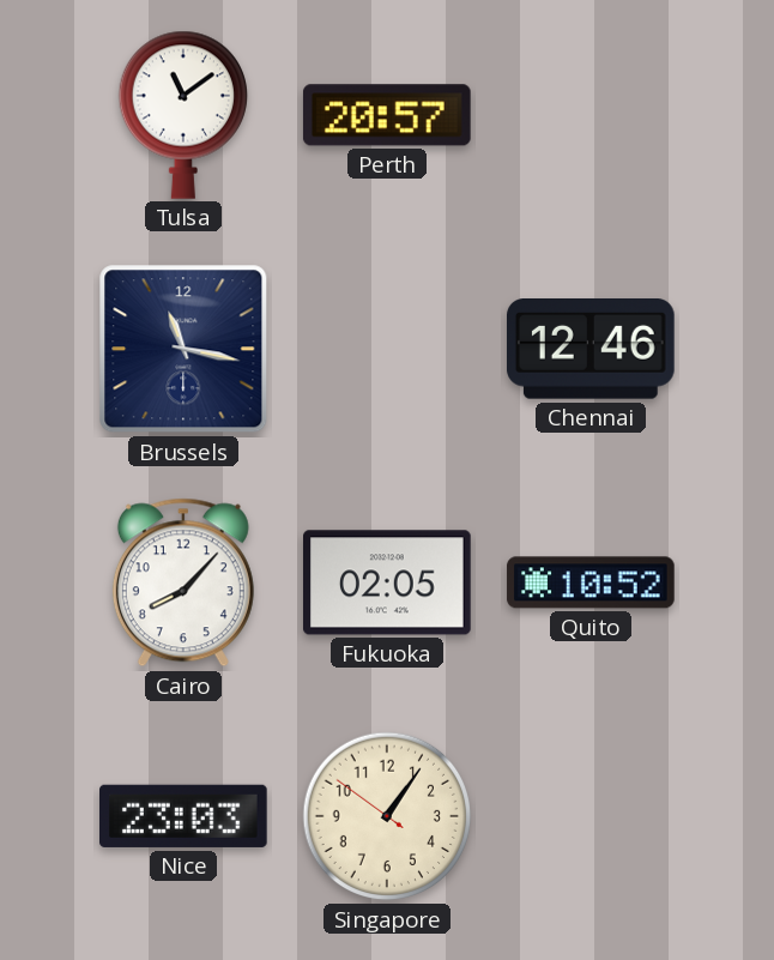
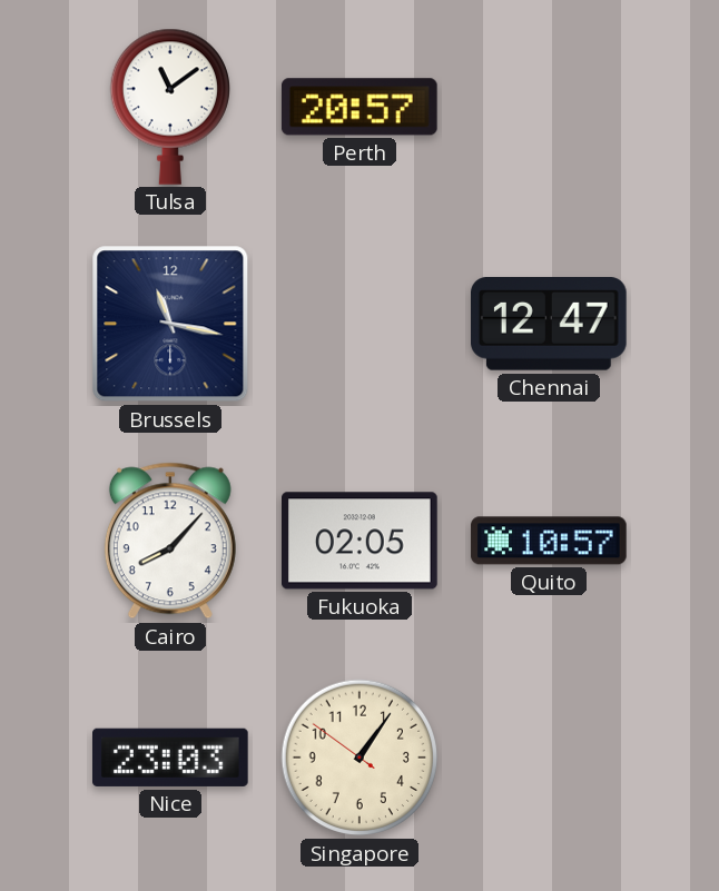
Chennai: 12:46 -> 12:47
Quito: 10:52 -> 10:57
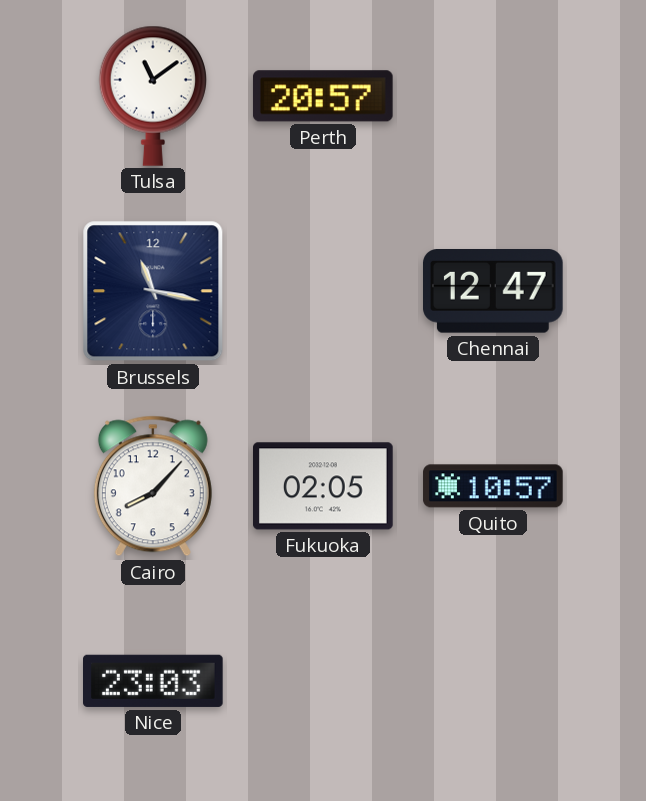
Singapore: 1:05 -> none
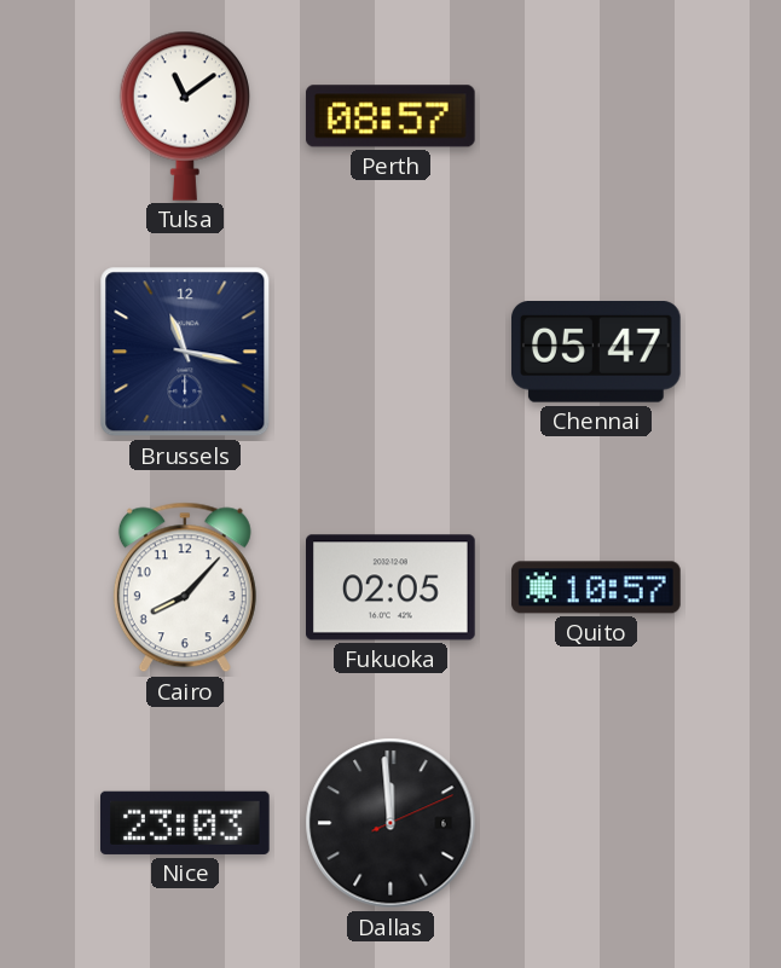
Perth: 20:57 -> 08:57
Chennai: 12:47 -> 05:47
Dallas: none -> 11:59
